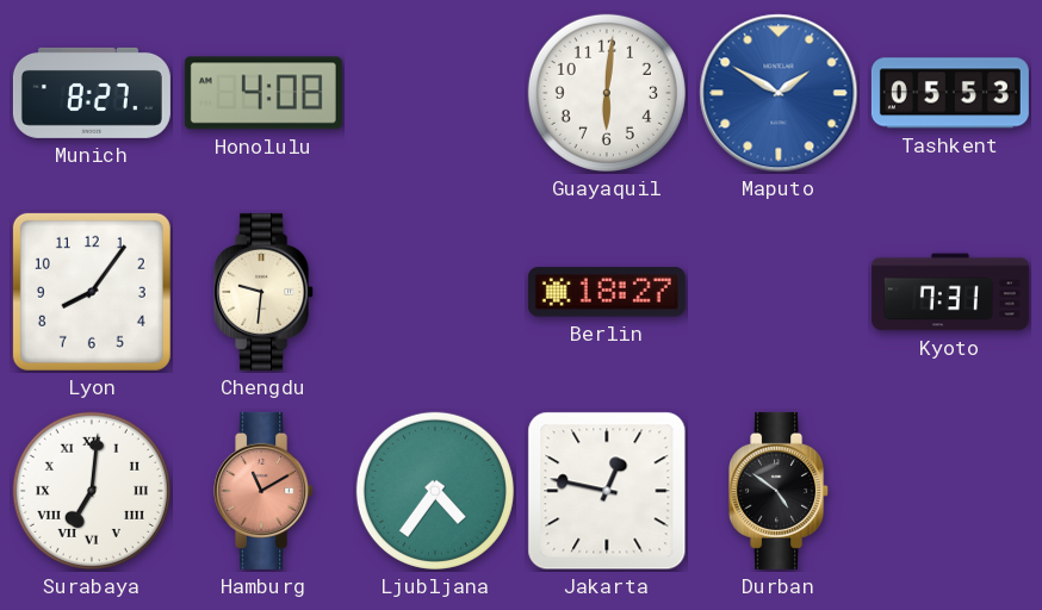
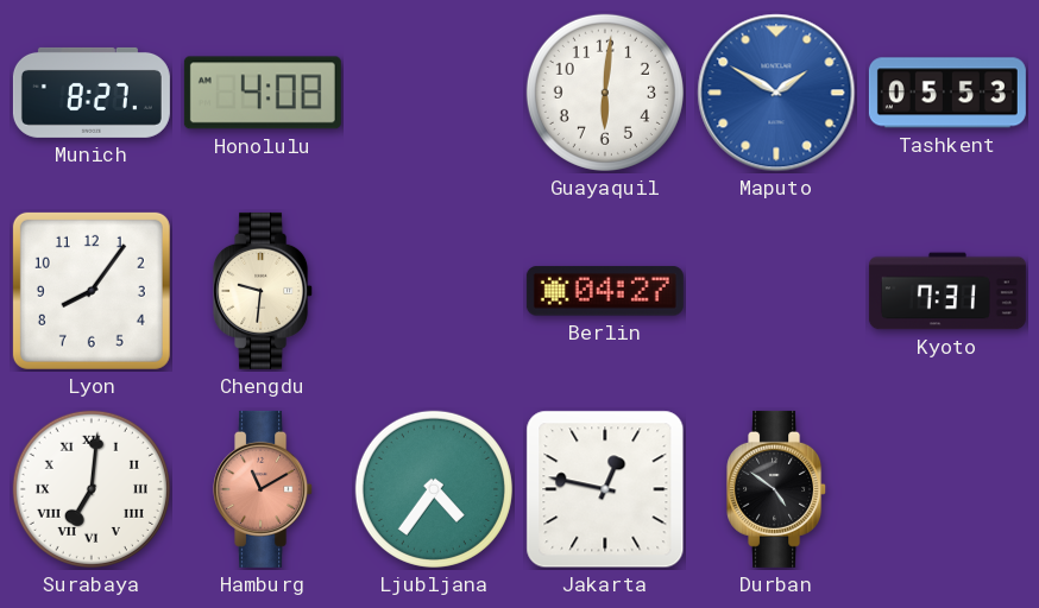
Berlin: 18:27 -> 04:27
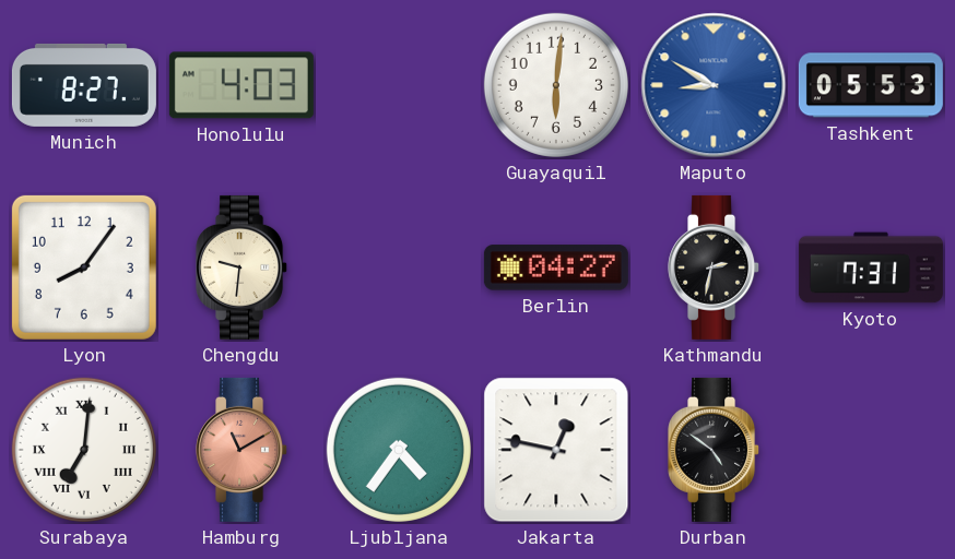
Honolulu: 4:08 -> 4:03
Maputo: 1:50 -> 8:50
Kathmandu: none -> 2:32
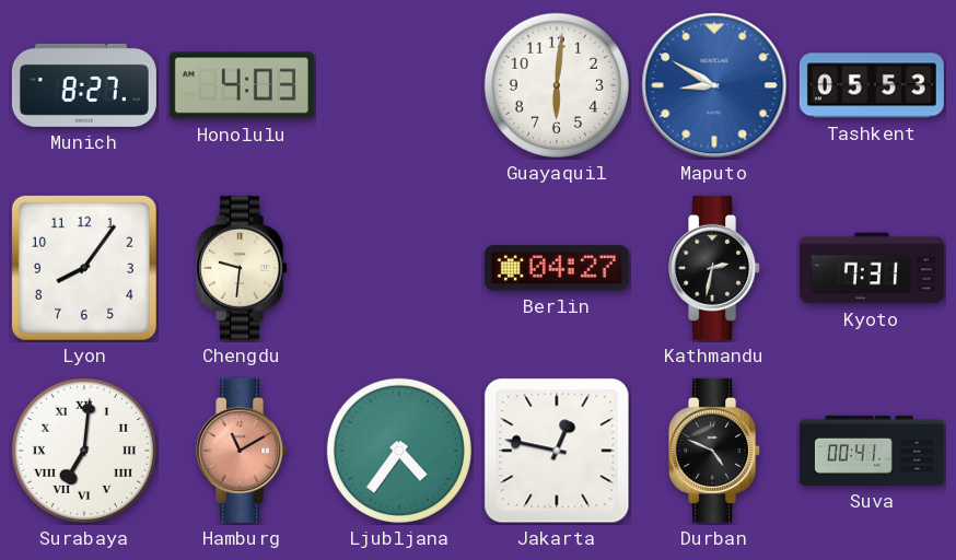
Durban: 4:51 -> 4:49
Suva: none -> 00:41
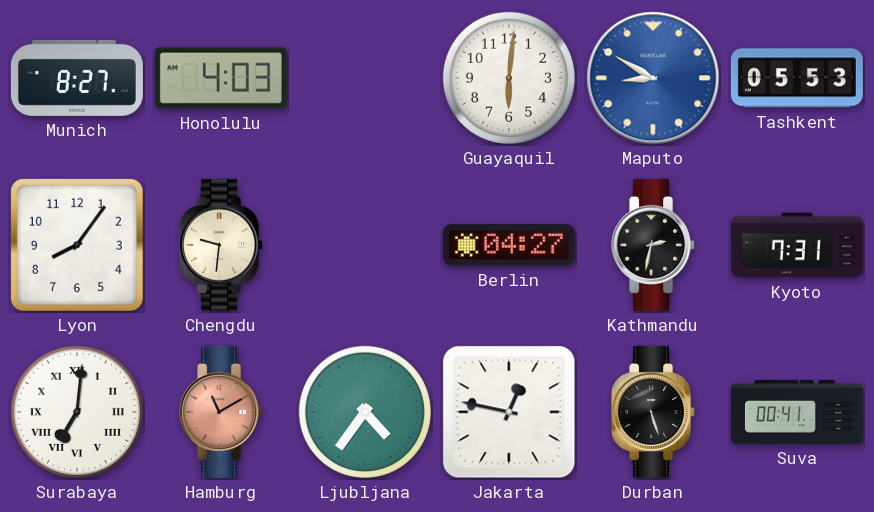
Durban: 4:49 -> 5:27
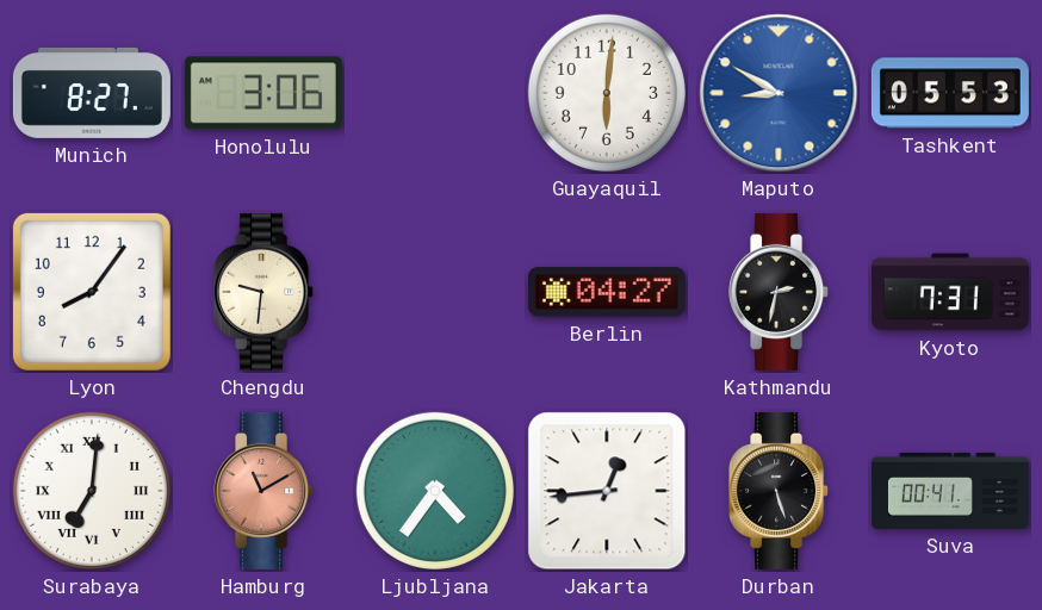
Honolulu: 4:03 -> 3:06
Jakarta: 12:47 -> 12:44
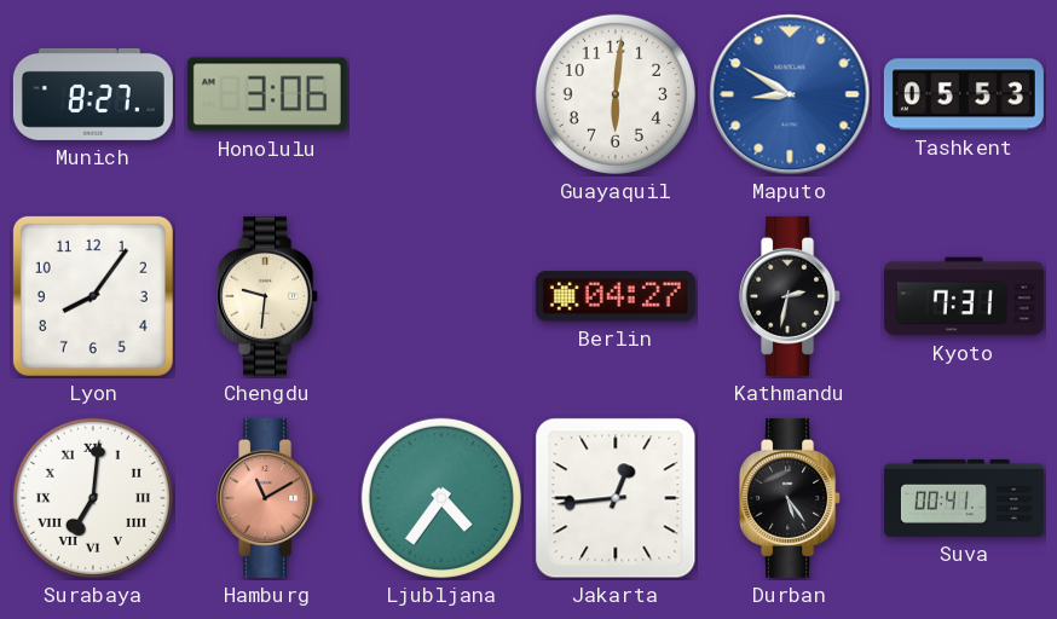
Durban: 5:27 -> 5:24
